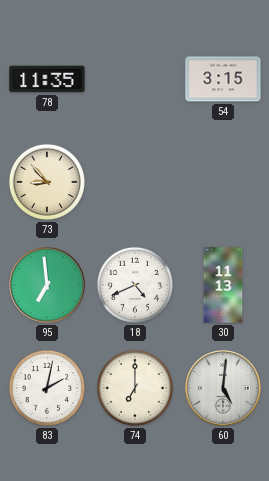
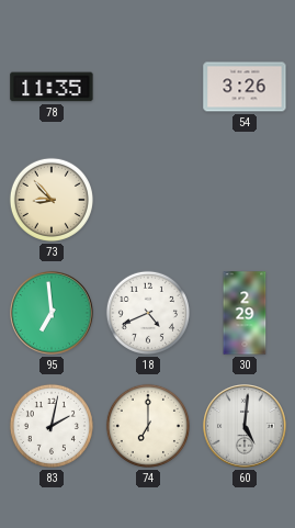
54: 3:15 -> 3:26
30: 11:13 -> 2:29
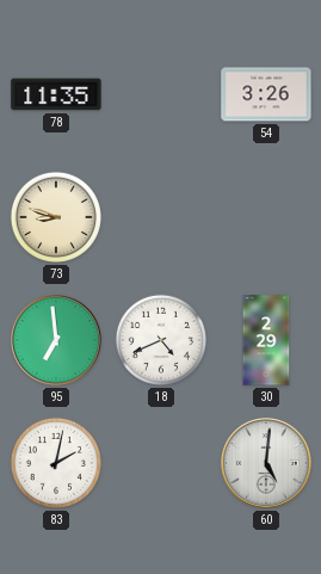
73: 8:53 -> 8:48
74: 7:00 -> none
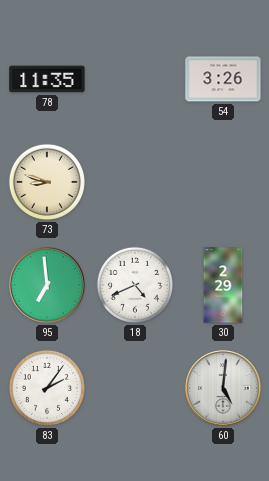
83: 2:02 -> 2:06
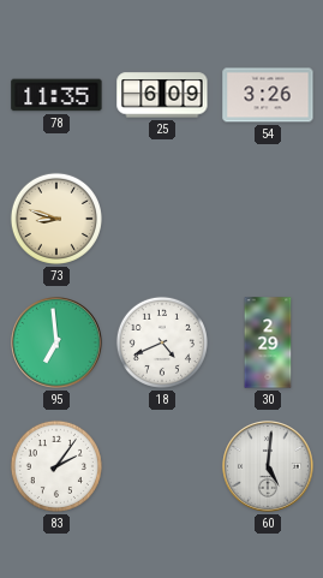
25: none -> 6:09
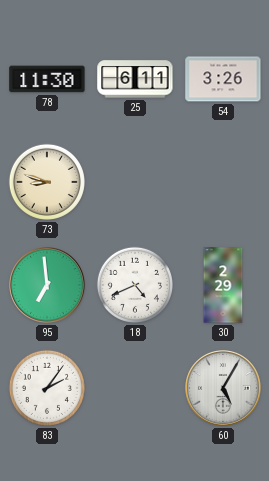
78: 11:35 -> 11:30
25: 6:09 -> 6:11
60: 5:01 -> 5:05
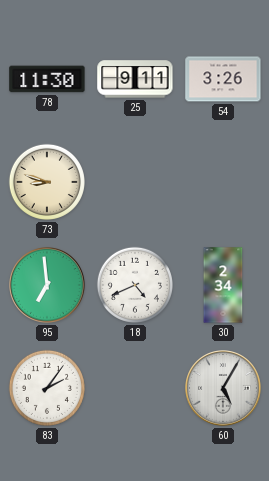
25: 6:11 -> 9:11
30: 2:29 -> 2:34
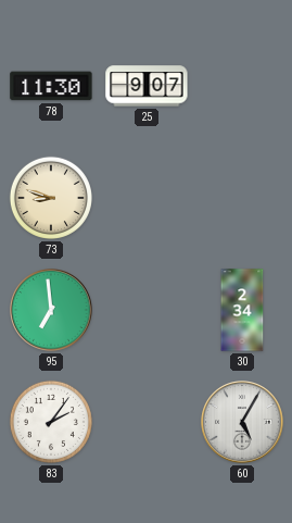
25: 9:11 -> 9:07
54: 3:26 -> none
18: 4:41 -> none
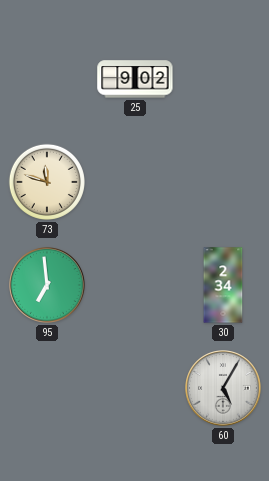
78: 11:30 -> none
25: 9:07 -> 9:02
73: 8:48 -> 11:48
83: 2:06 -> none
